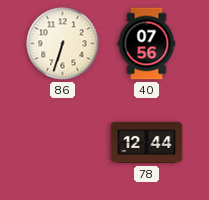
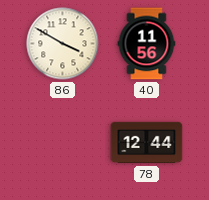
86: 6:33 -> 3:50
40: 07:56 -> 11:56
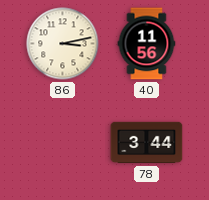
86: 3:50 -> 3:13
78: 12:44 -> 3:44
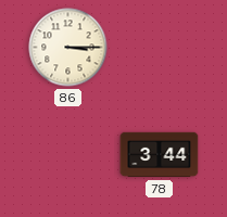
86: 3:13 -> 3:15
40: 11:56 -> none
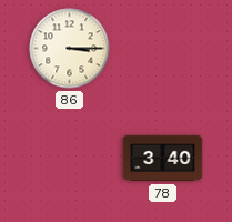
78: 3:44 -> 3:40
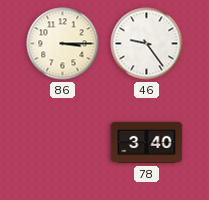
46: none -> 9:24
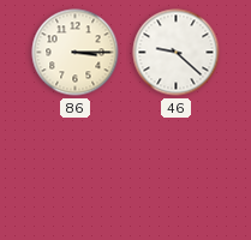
46: 9:24 -> 9:22
78: 3:40 -> none
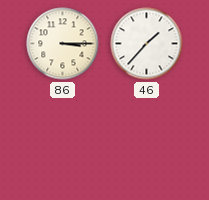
46: 9:22 -> 1:37
